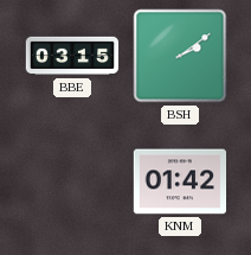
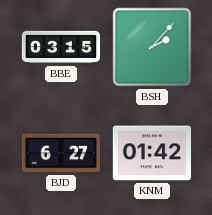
BSH: 2:09 -> 2:07
BJD: none -> 6:27
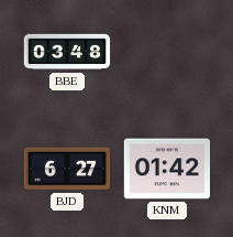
BBE: 03:15 -> 03:48
BSH: 2:07 -> none
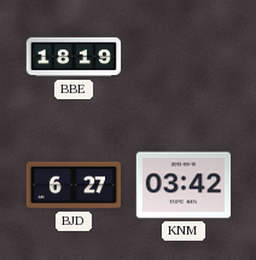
BBE: 03:48 -> 18:19
KNM: 01:42 -> 03:42
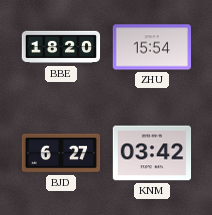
BBE: 18:19 -> 18:20
ZHU: none -> 15:54
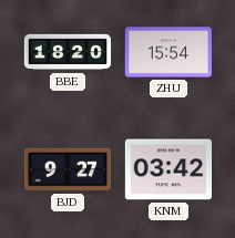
BJD: 6:27 -> 9:27
